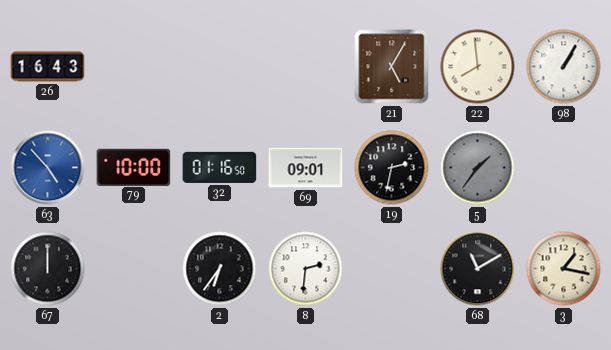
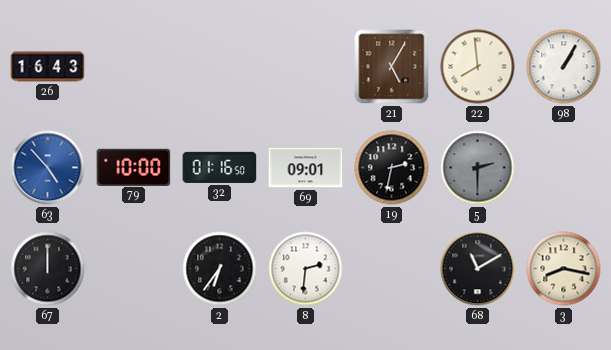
5: 1:36 -> 2:30
3: 1:17 -> 8:17
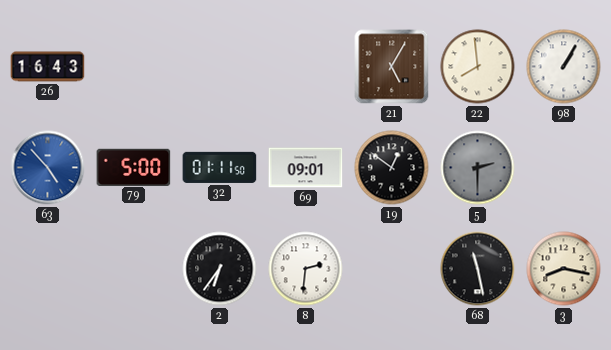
79: 10:00 -> 5:00
32: 01:16 -> 01:11
19: 2:32 -> 12:51
67: 12:00 -> none
68: 11:10 -> 11:28
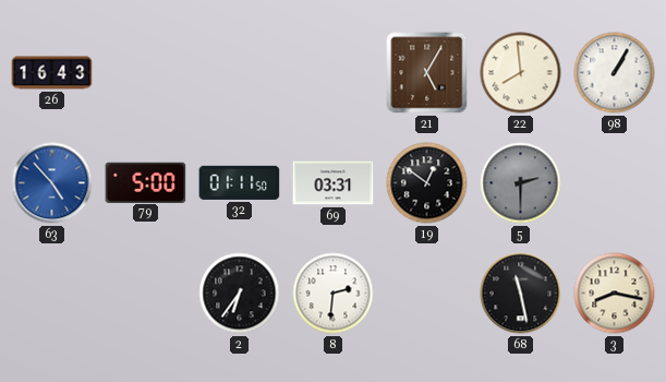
69: 09:01 -> 03:31
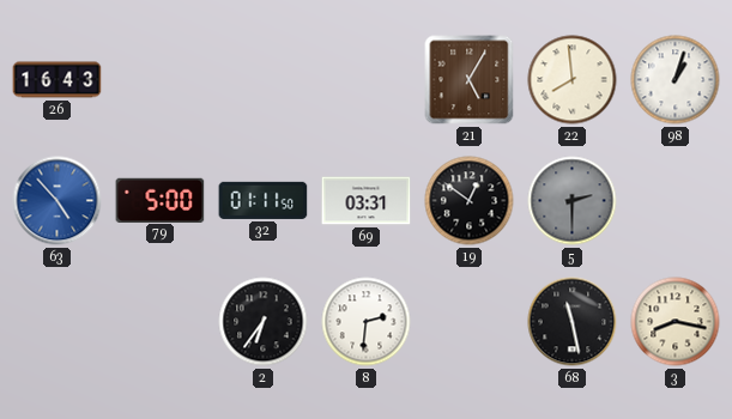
98: 1:05 -> 1:03
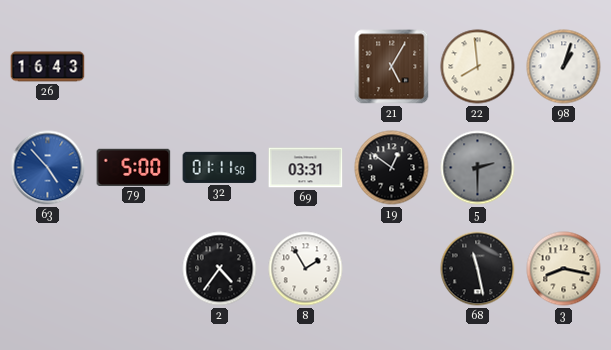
2: 6:36 -> 4:36
8: 2:31 -> 1:55
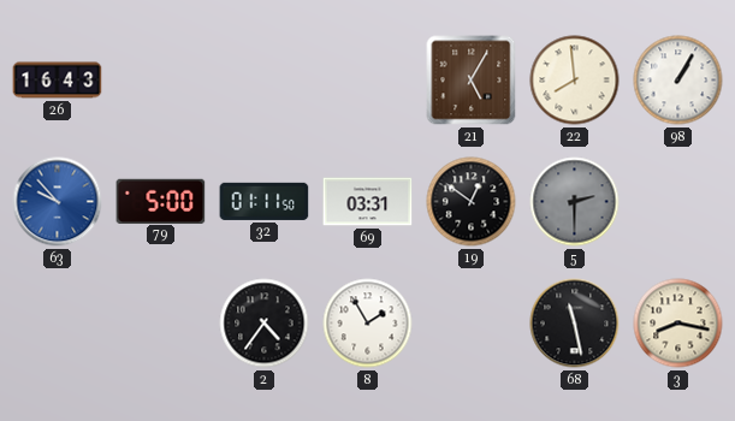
98: 1:03 -> 1:05
63: 4:53 -> 9:53
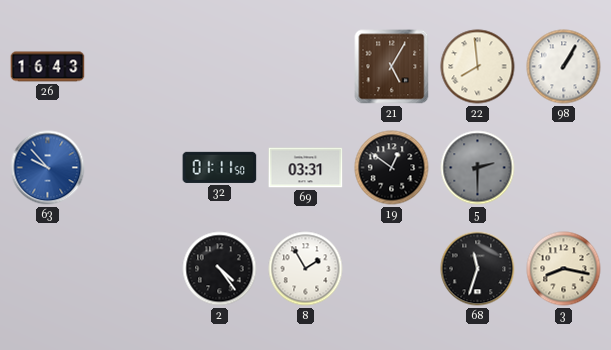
79: 5:00 -> none
2: 4:36 -> 4:24
68: 11:28 -> 11:33
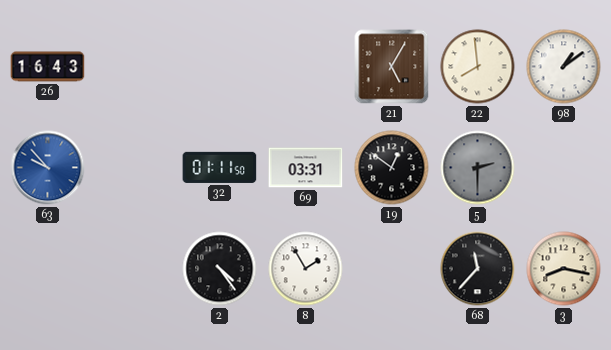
98: 1:05 -> 1:09
68: 11:33 -> 11:37
